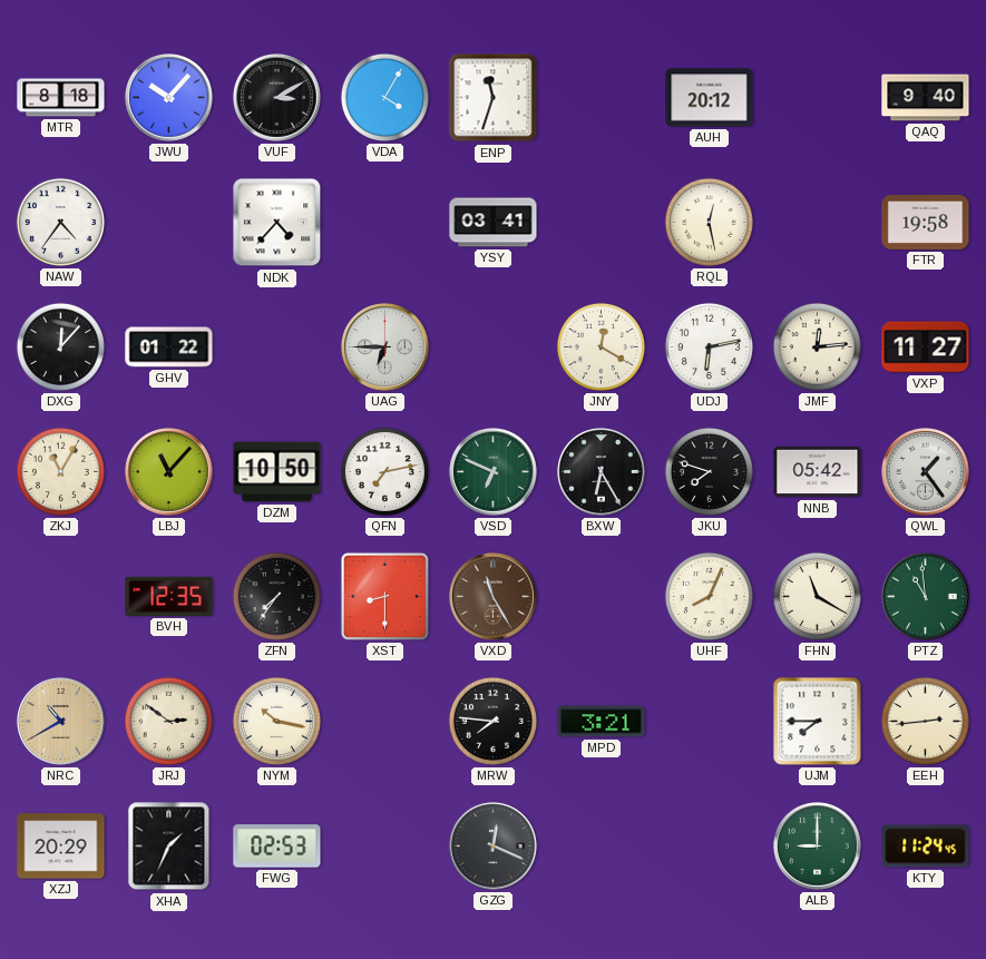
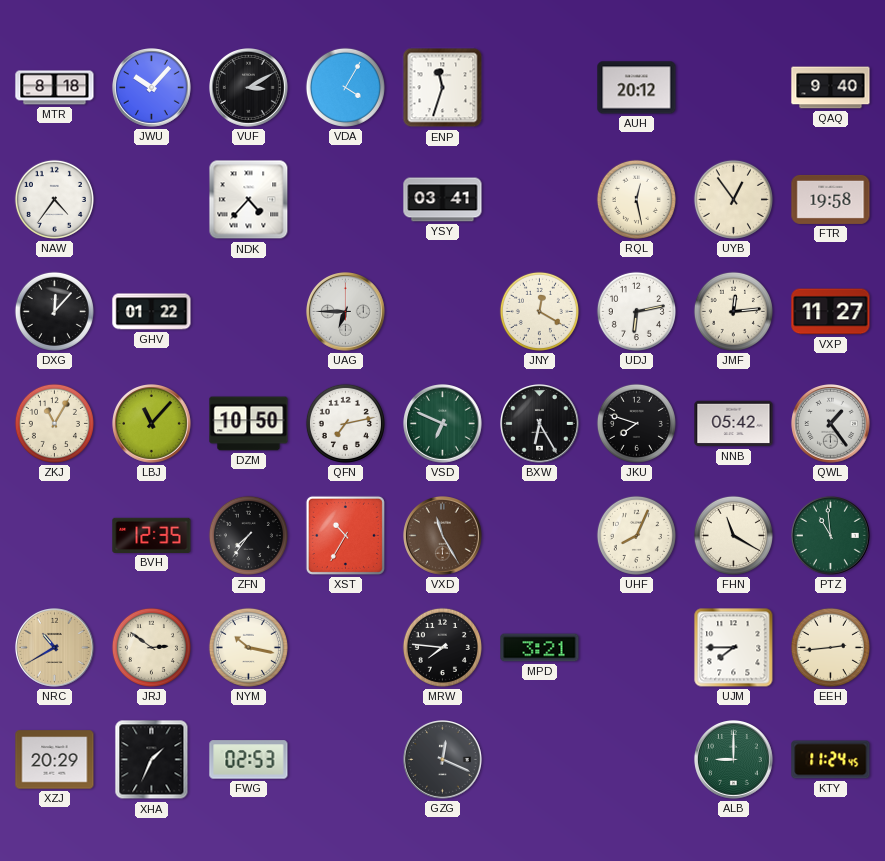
UYB: none -> 12:54
XST: 8:30 -> 10:35
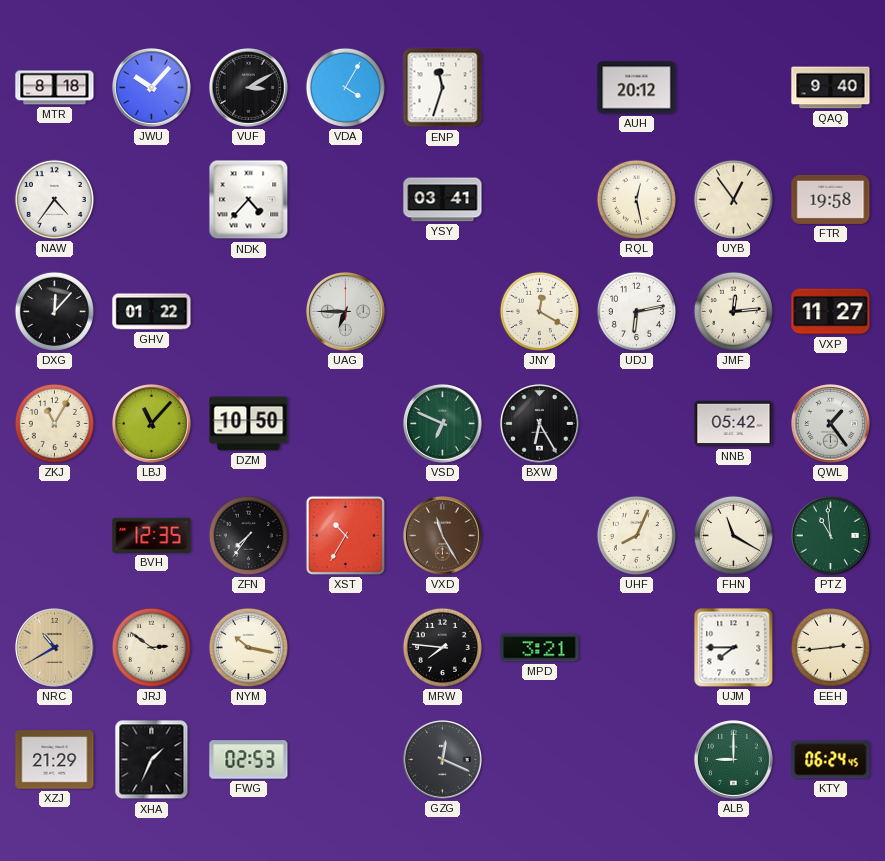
QFN: 7:13 -> none
JKU: 7:48 -> none
XZJ: 20:29 -> 21:29
KTY: 11:24 -> 06:24
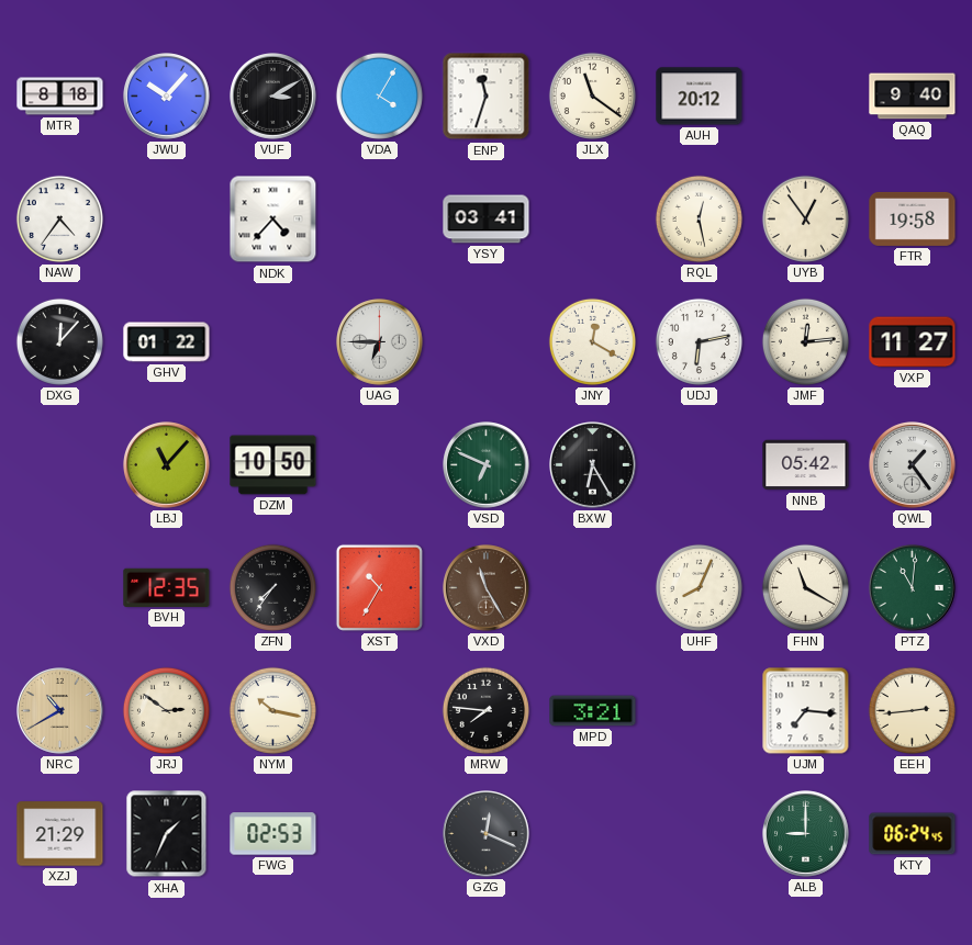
JLX: none -> 11:21
ZKJ: 11:05 -> none
PTZ: 10:59 -> 11:01
UJM: 7:45 -> 7:16
